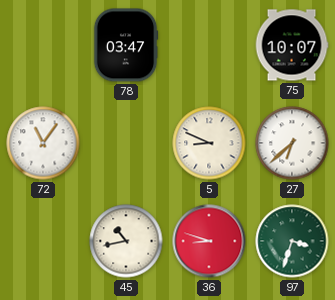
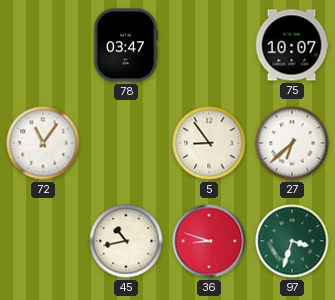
5: 8:49 -> 8:54
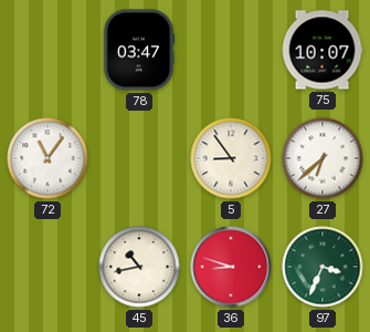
97: 3:33 -> 3:34
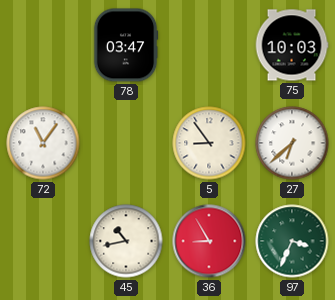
75: 10:07 -> 10:03
36: 8:48 -> 8:55
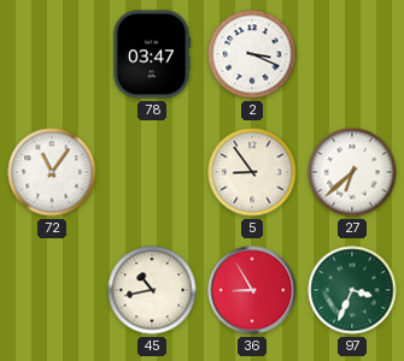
2: none -> 3:19
75: 10:03 -> none
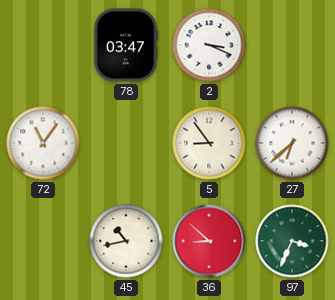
36: 8:55 -> 8:52
